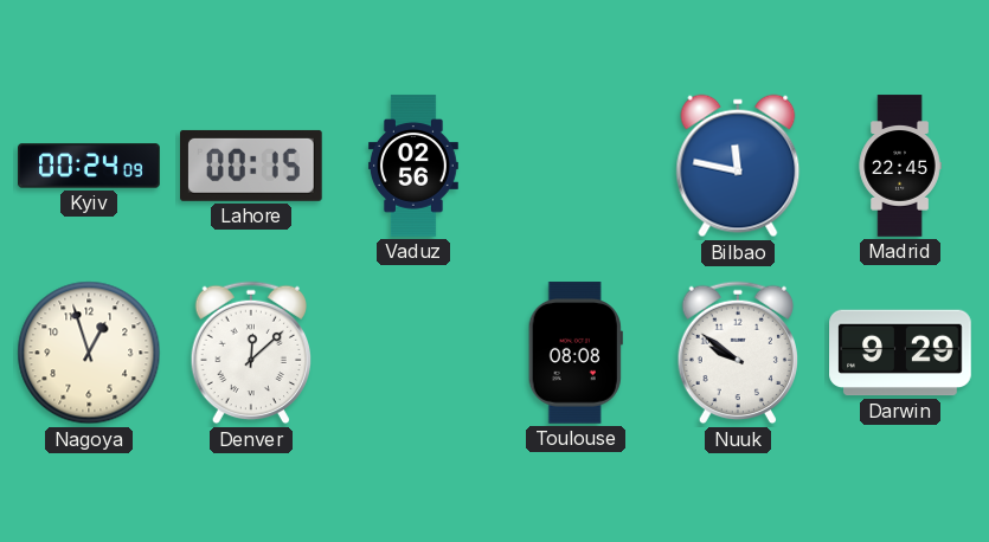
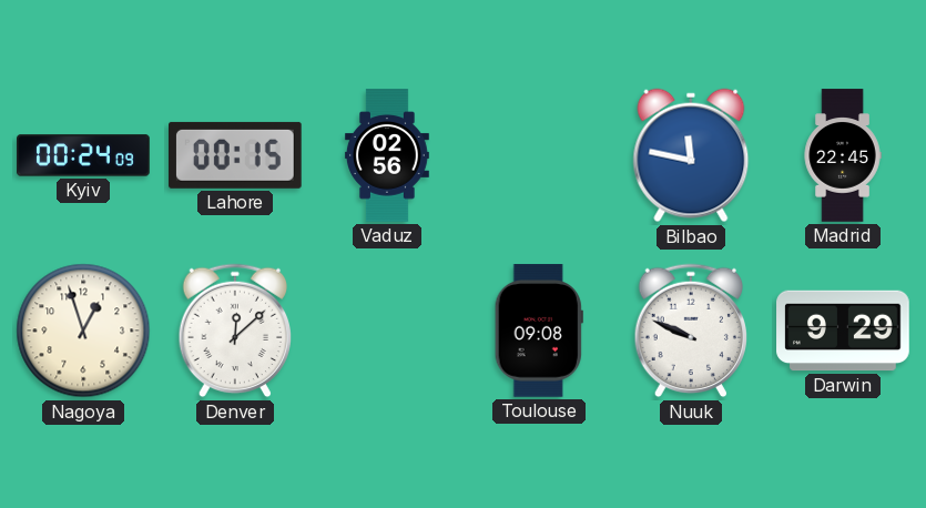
Toulouse: 08:08 -> 09:08
Nuuk: 9:51 -> 9:49
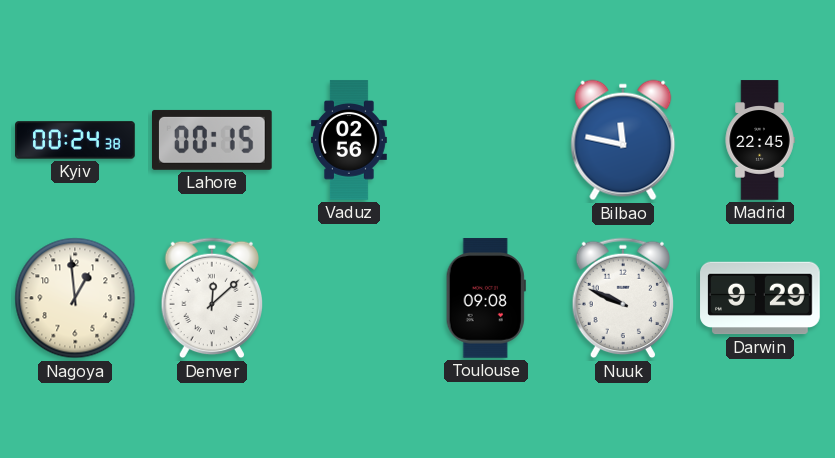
Kyiv: 00:24:09 -> 00:24:38
Nagoya: 12:57 -> 12:59
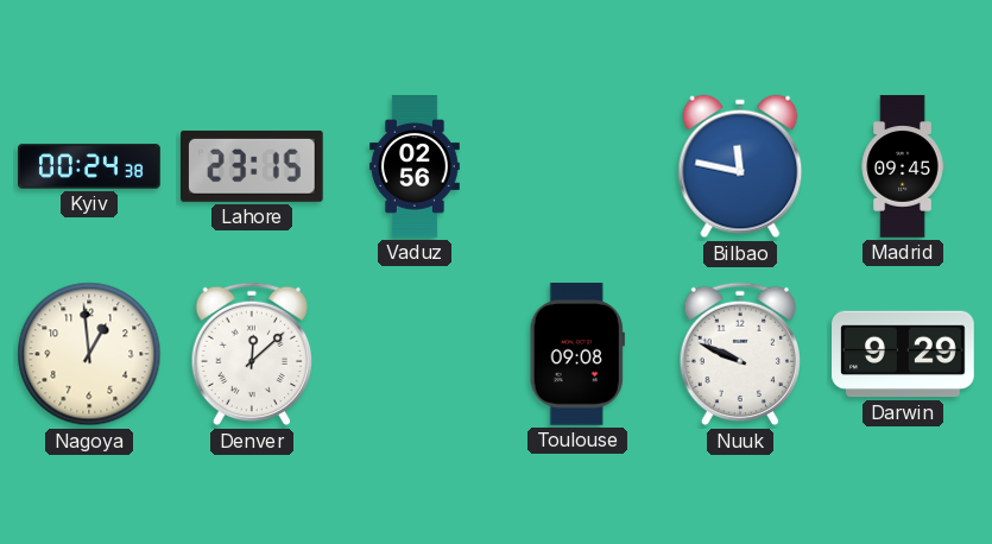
Lahore: 00:15 -> 23:15
Madrid: 22:45 -> 09:45
